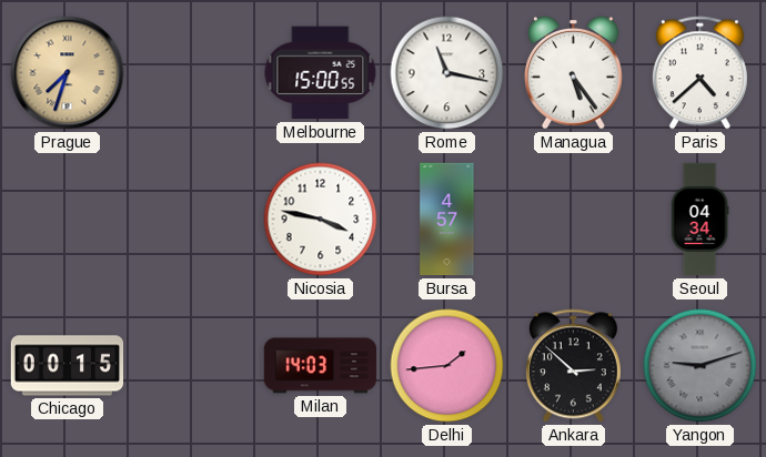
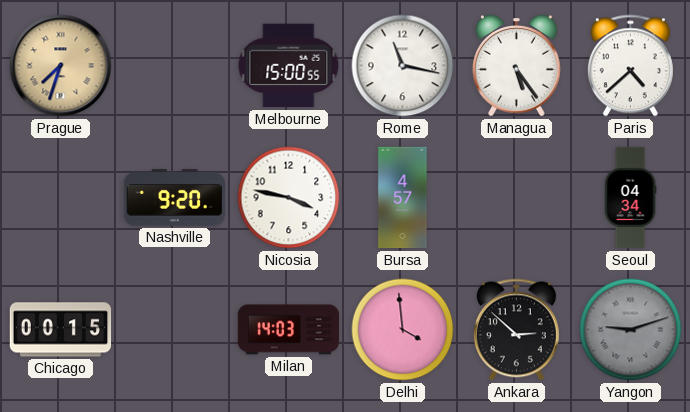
Nashville: none -> 9:20
Delhi: 1:44 -> 3:59
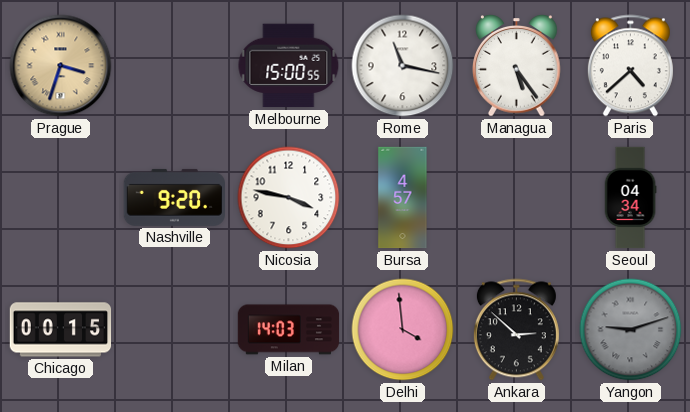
Prague: 7:33 -> 3:33
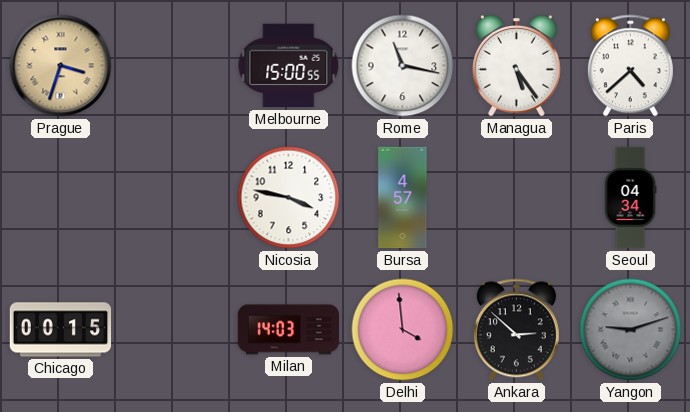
Nashville: 9:20 -> none
